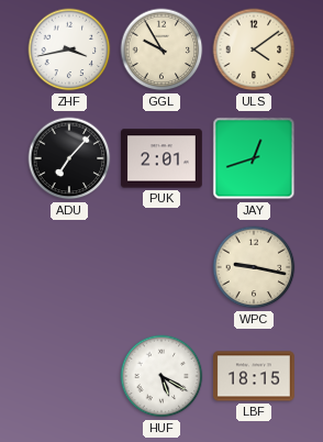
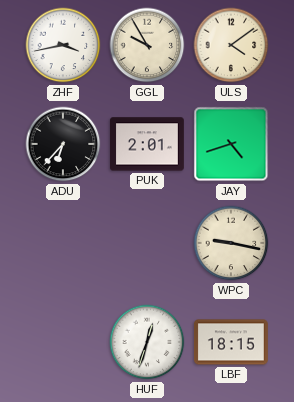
ADU: 7:07 -> 6:37
JAY: 12:42 -> 4:42
HUF: 5:20 -> 12:33
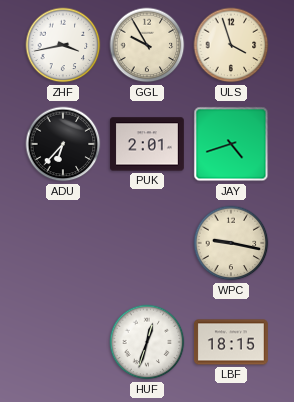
ULS: 4:09 -> 3:57
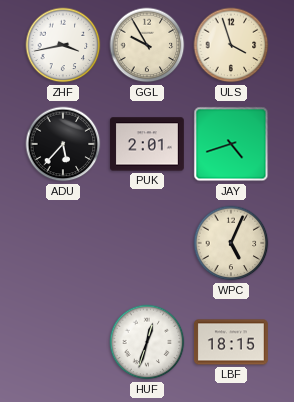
ADU: 6:37 -> 5:37
WPC: 9:17 -> 5:04
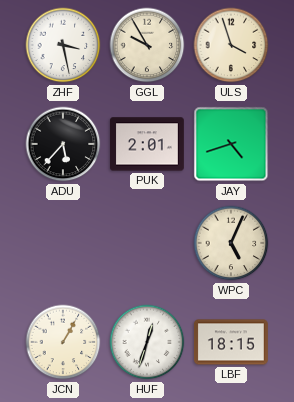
ZHF: 3:43 -> 3:28
JCN: none -> 1:05
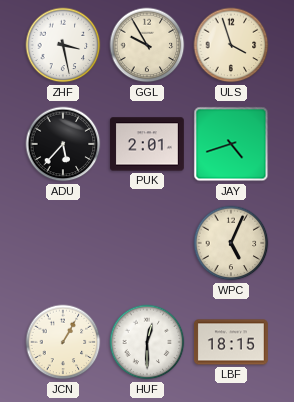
HUF: 12:33 -> 12:30
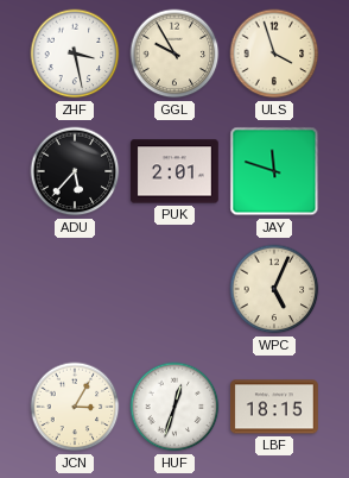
JAY: 4:42 -> 11:48
JCN: 1:05 -> 3:05
HUF: 12:30 -> 12:33
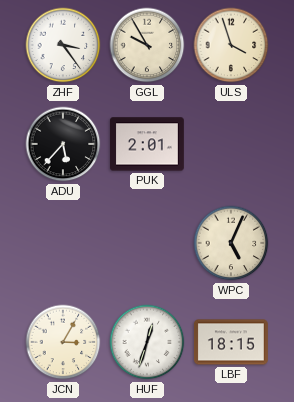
ZHF: 3:28 -> 3:24
JAY: 11:48 -> none
